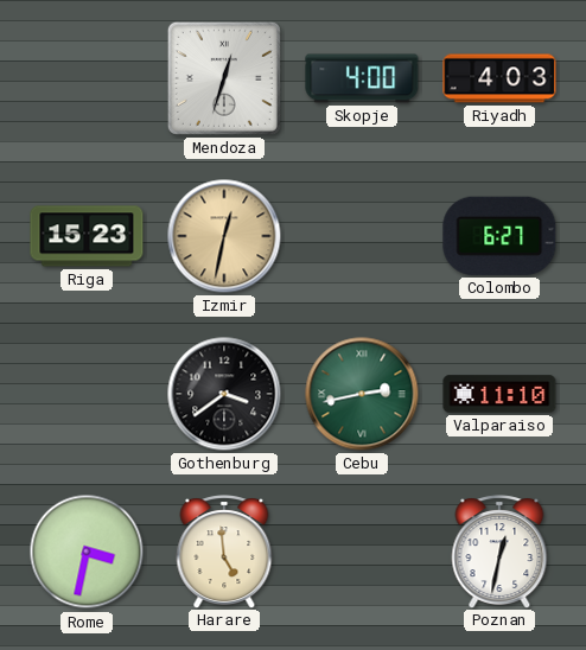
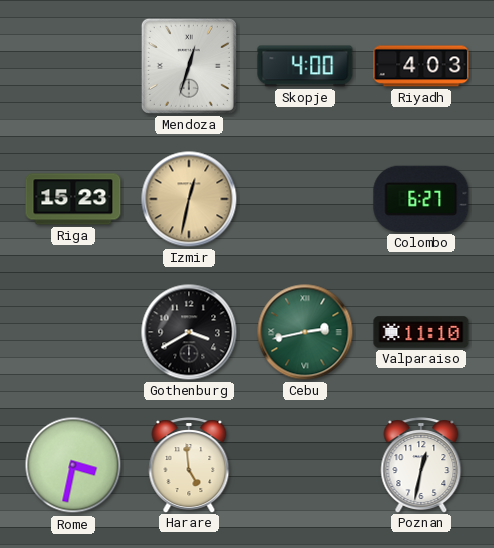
Gothenburg: 3:39 -> 3:40
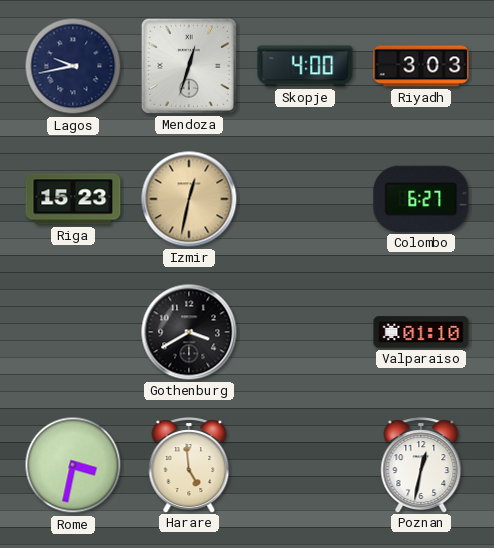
Lagos: none -> 9:43
Riyadh: 4:03 -> 3:03
Cebu: 2:43 -> none
Valparaiso: 11:10 -> 01:10
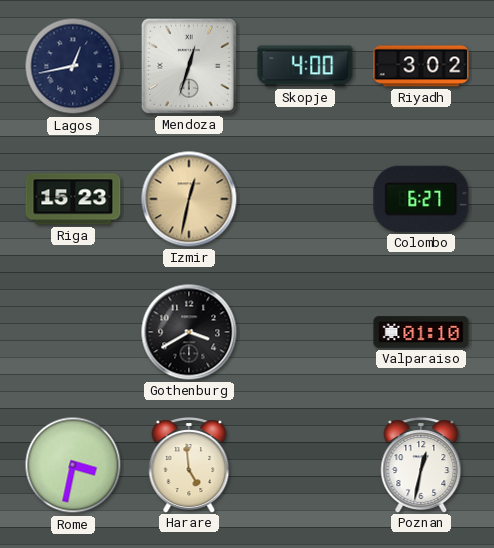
Lagos: 9:43 -> 12:43
Riyadh: 3:03 -> 3:02
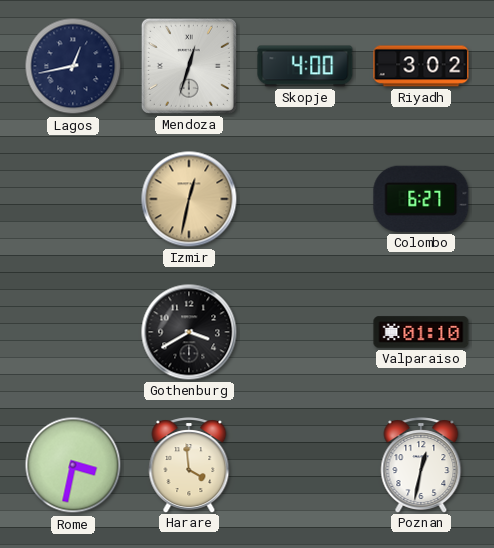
Riga: 15:23 -> none
Harare: 4:59 -> 3:59
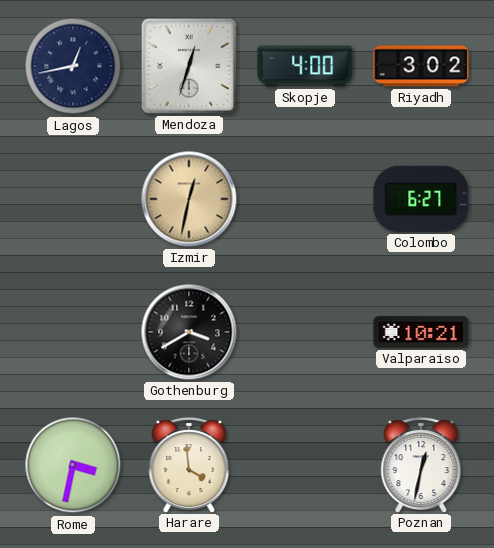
Valparaiso: 01:10 -> 10:21
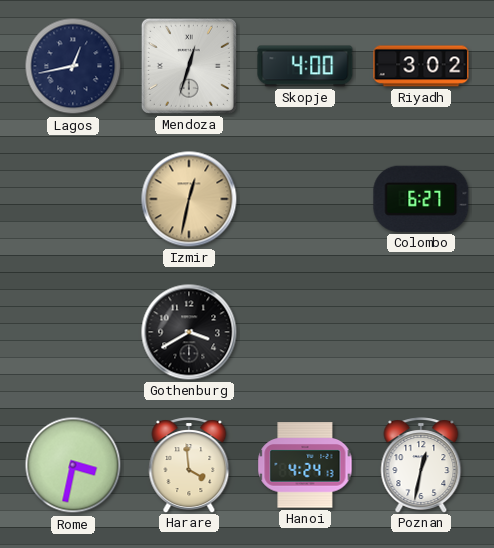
Valparaiso: 10:21 -> none
Hanoi: none -> 4:24
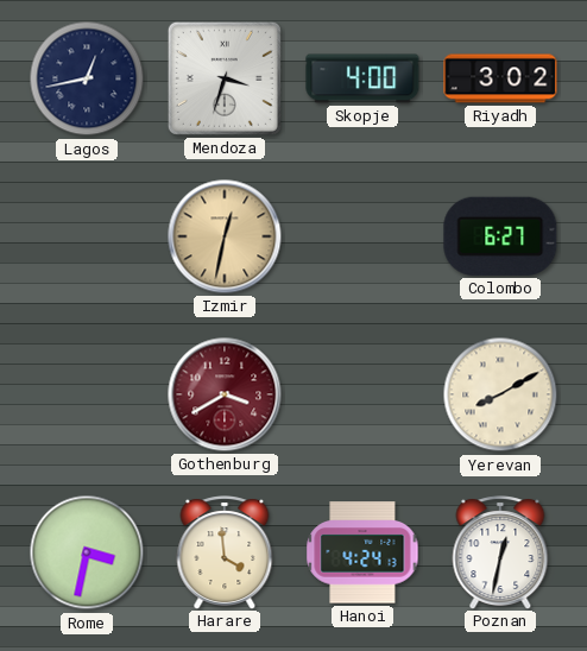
Mendoza: 12:33 -> 3:33
Gothenburg dial: black -> burgundy
Yerevan: none -> 8:10
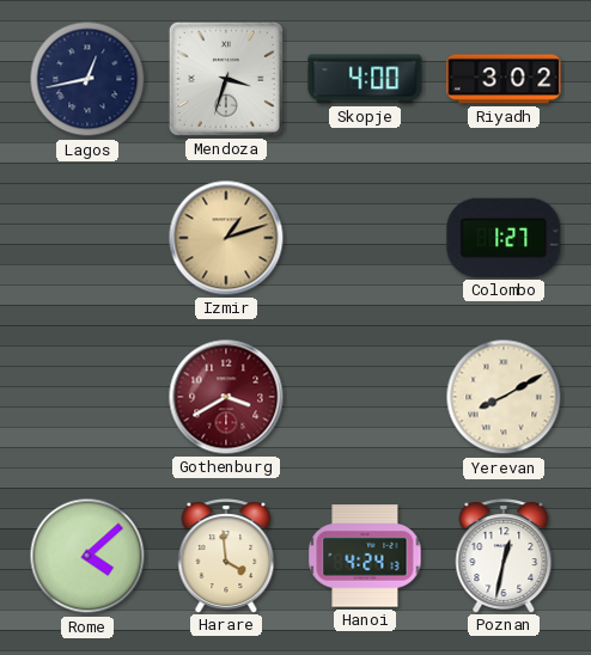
Izmir: 12:32 -> 1:12
Colombo: 6:27 -> 1:27
Rome: 3:32 -> 4:08
